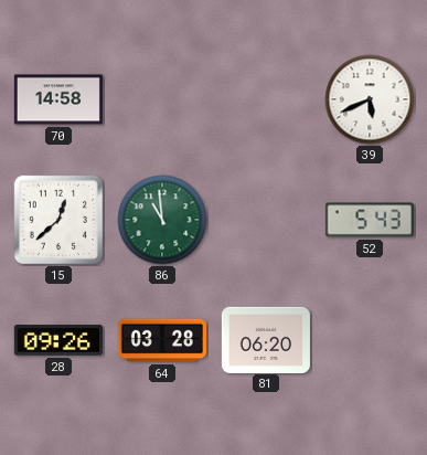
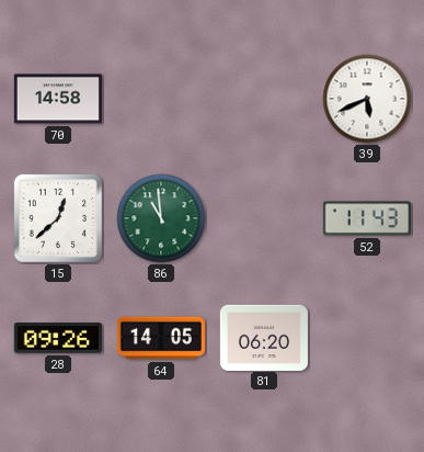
52: 5:43 -> 11:43
64: 03:28 -> 14:05
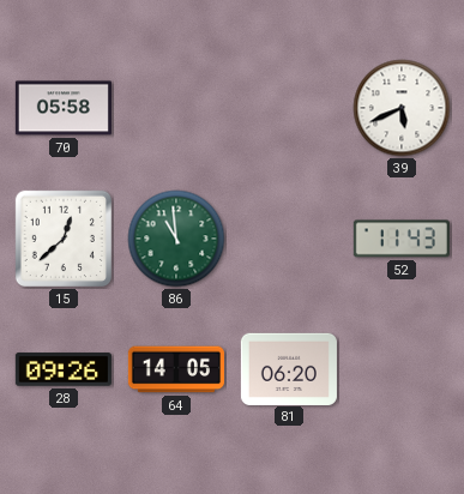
70: 14:58 -> 05:58
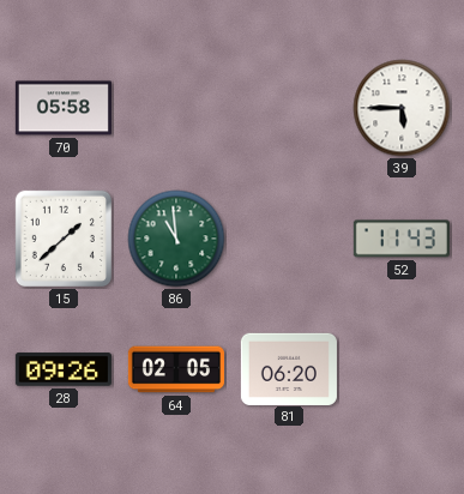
39: 5:41 -> 5:45
15: 12:38 -> 1:38
64: 14:05 -> 02:05
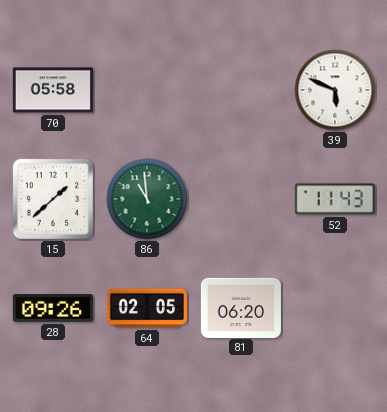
39: 5:45 -> 5:49
